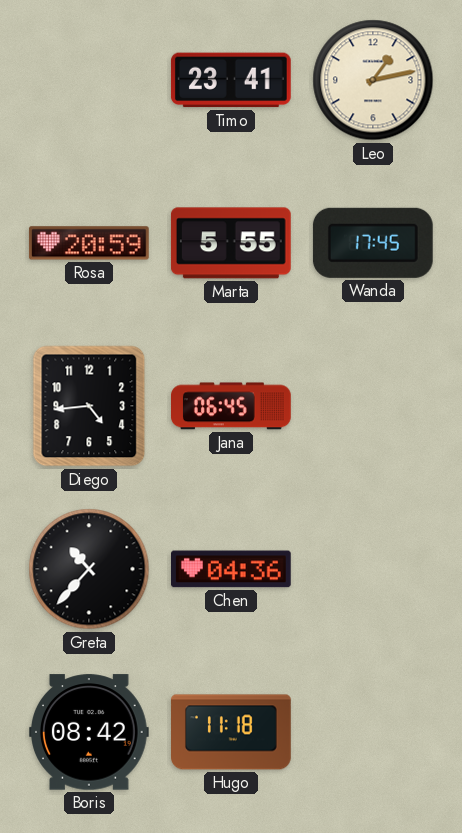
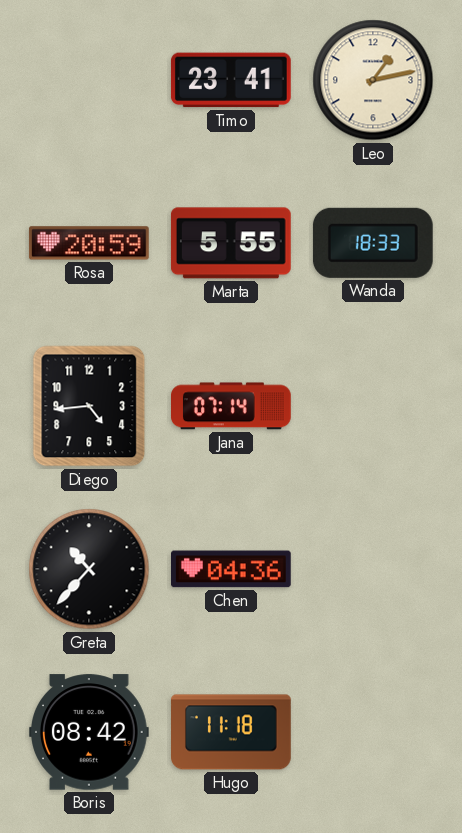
Wanda: 17:45 -> 18:33
Jana: 06:45 -> 07:14
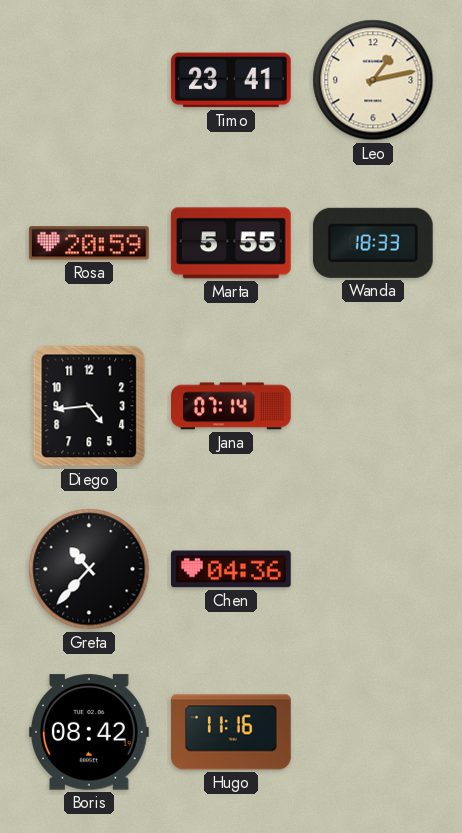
Hugo: 11:18 -> 11:16
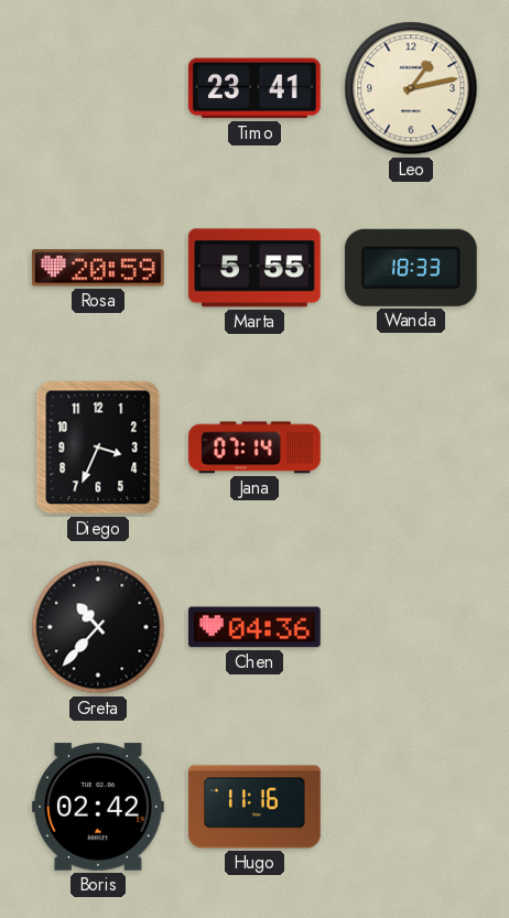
Diego: 4:44 -> 3:34
Boris: 08:42 -> 02:42
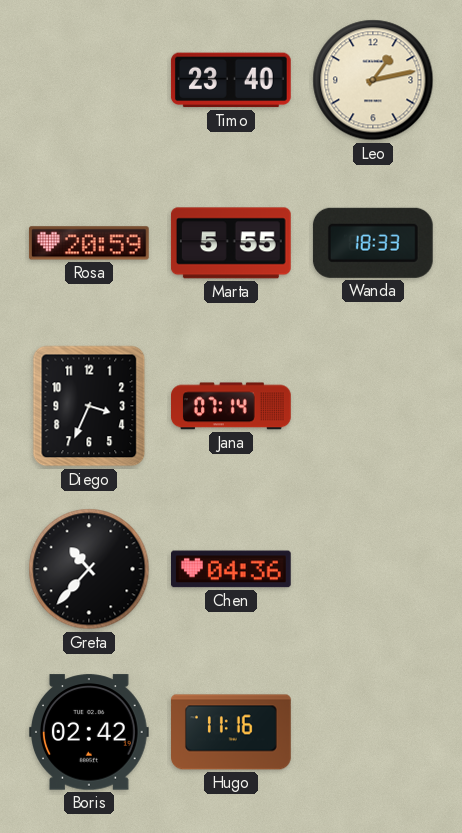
Timo: 23:41 -> 23:40
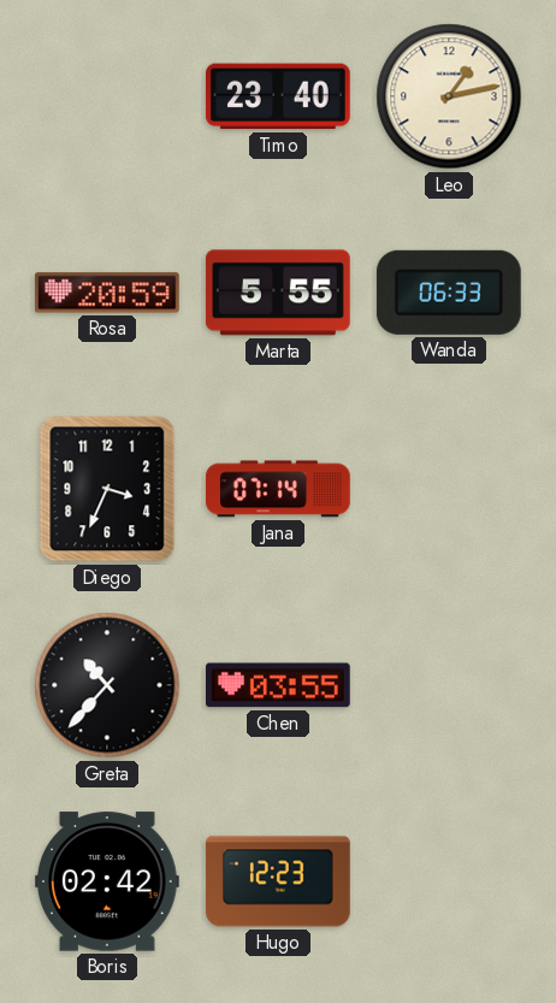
Wanda: 18:33 -> 06:33
Chen: 04:36 -> 03:55
Hugo: 11:16 -> 12:23
